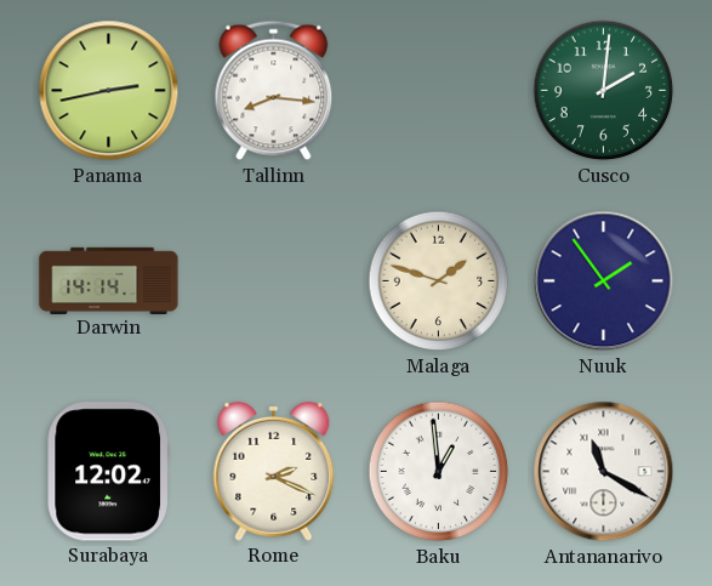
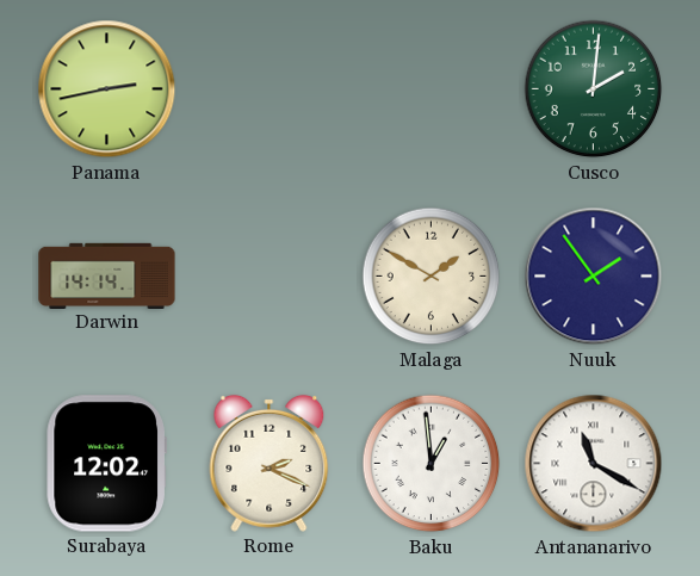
Tallinn: 8:16 -> none
Malaga: 1:48 -> 1:50
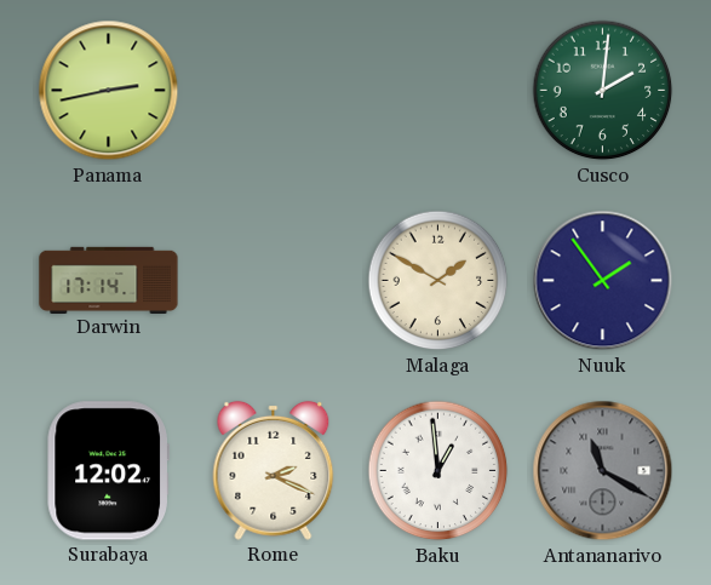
Darwin: 14:14 -> 17:14
Antananarivo dial: white -> grey
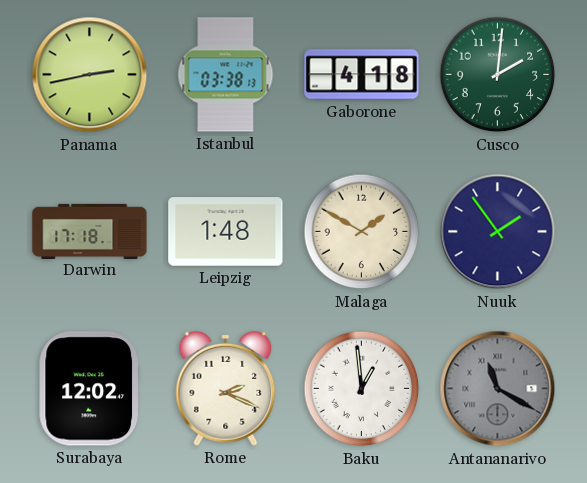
Istanbul: none -> 03:38
Gaborone: none -> 4:18
Darwin: 17:14 -> 17:18
Leipzig: none -> 1:48
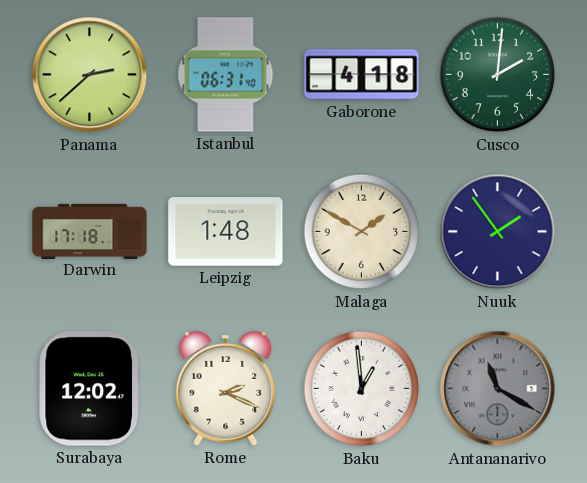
Panama: 2:43 -> 2:38
Istanbul: 03:38 -> 06:31
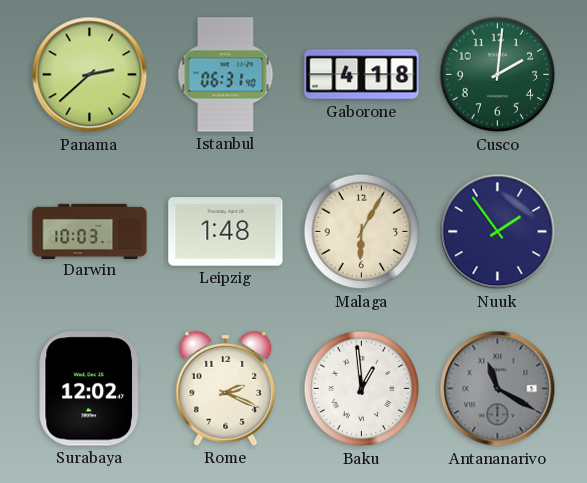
Darwin: 17:18 -> 10:03
Malaga: 1:50 -> 6:05
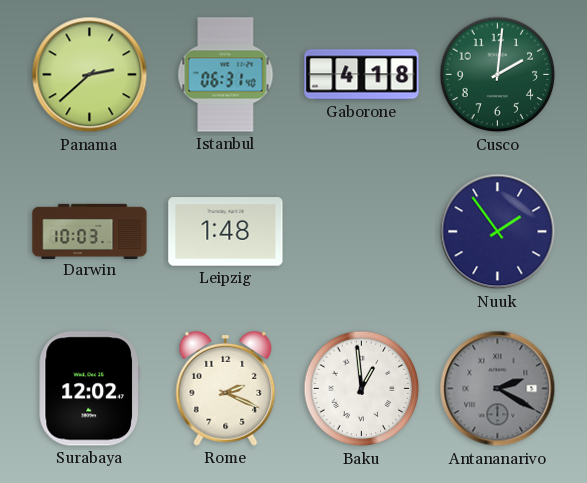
Malaga: 6:05 -> none
Antananarivo: 11:20 -> 2:20
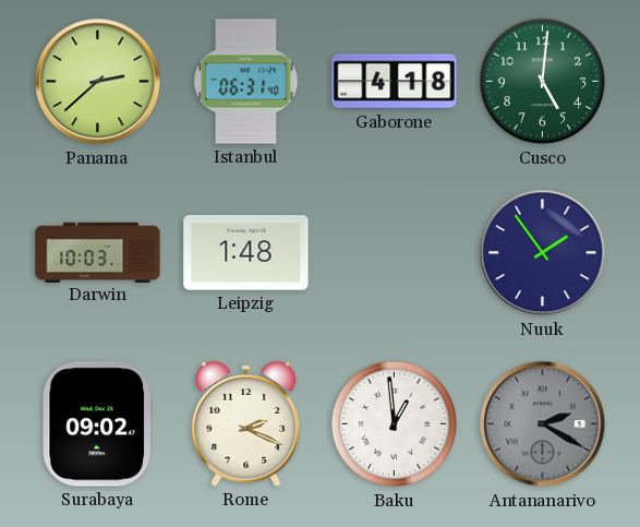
Cusco: 2:01 -> 5:01
Surabaya: 12:02 -> 09:02
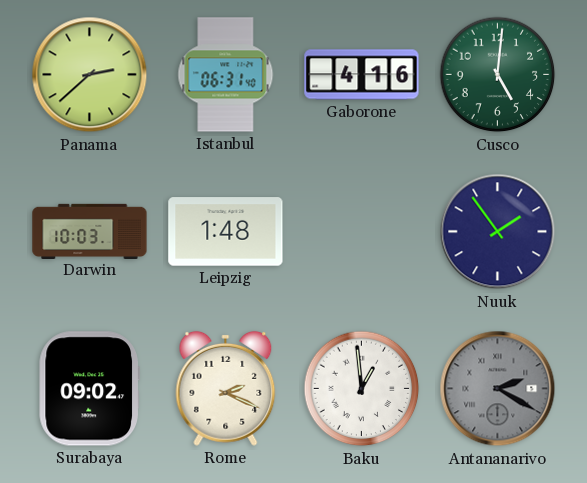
Gaborone: 4:18 -> 4:16
